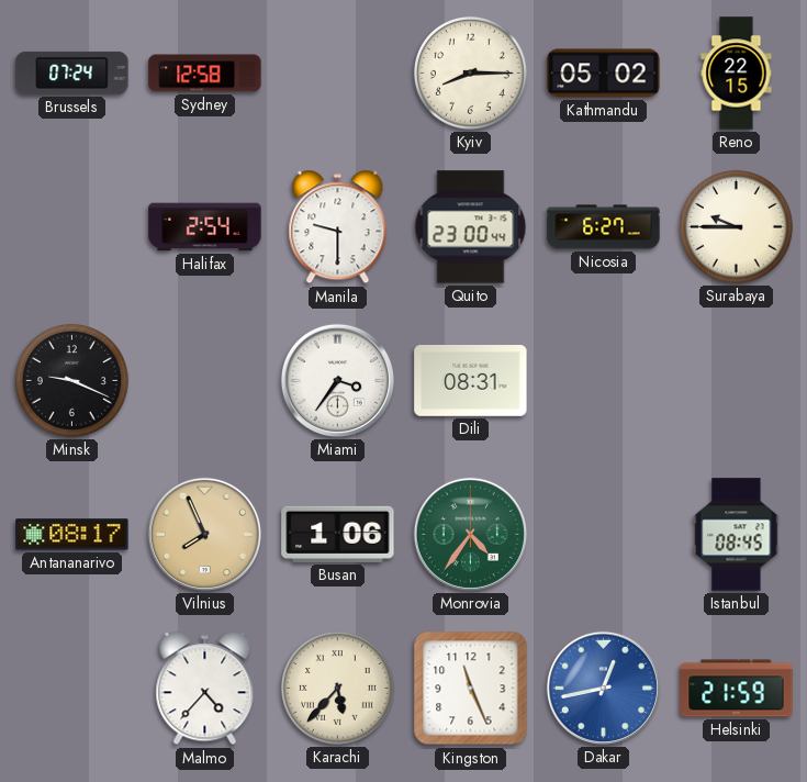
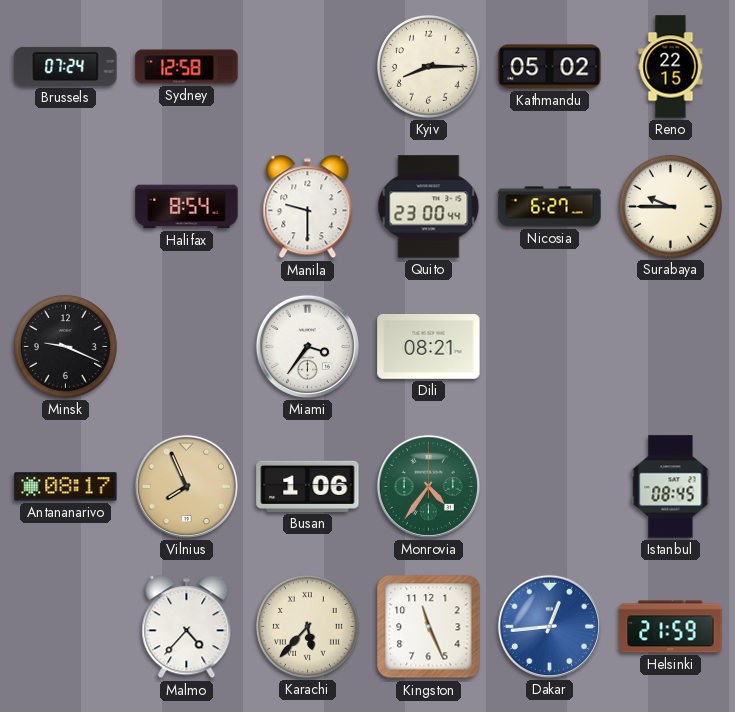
Halifax: 2:54 -> 8:54
Dili: 08:31 -> 08:21
Dakar: 12:43 -> 12:44
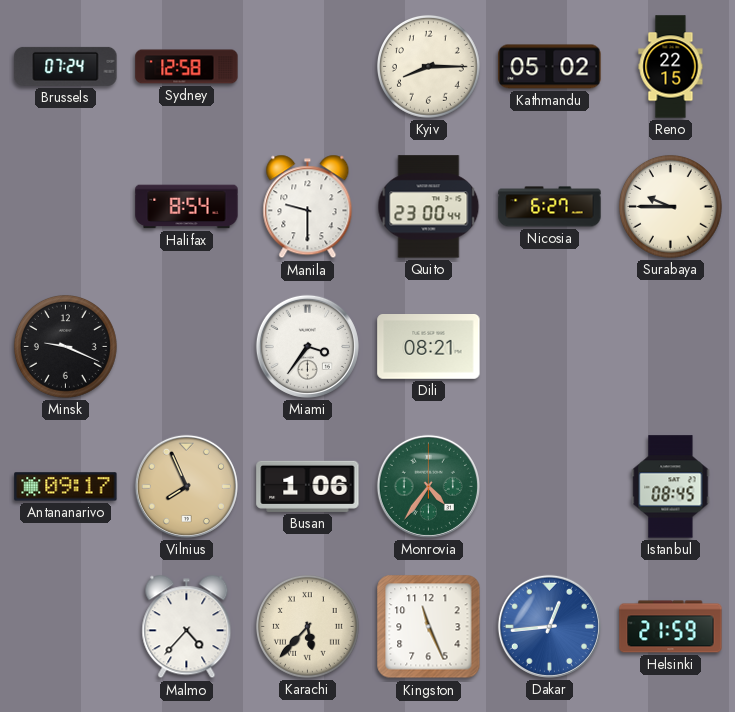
Antananarivo: 08:17 -> 09:17
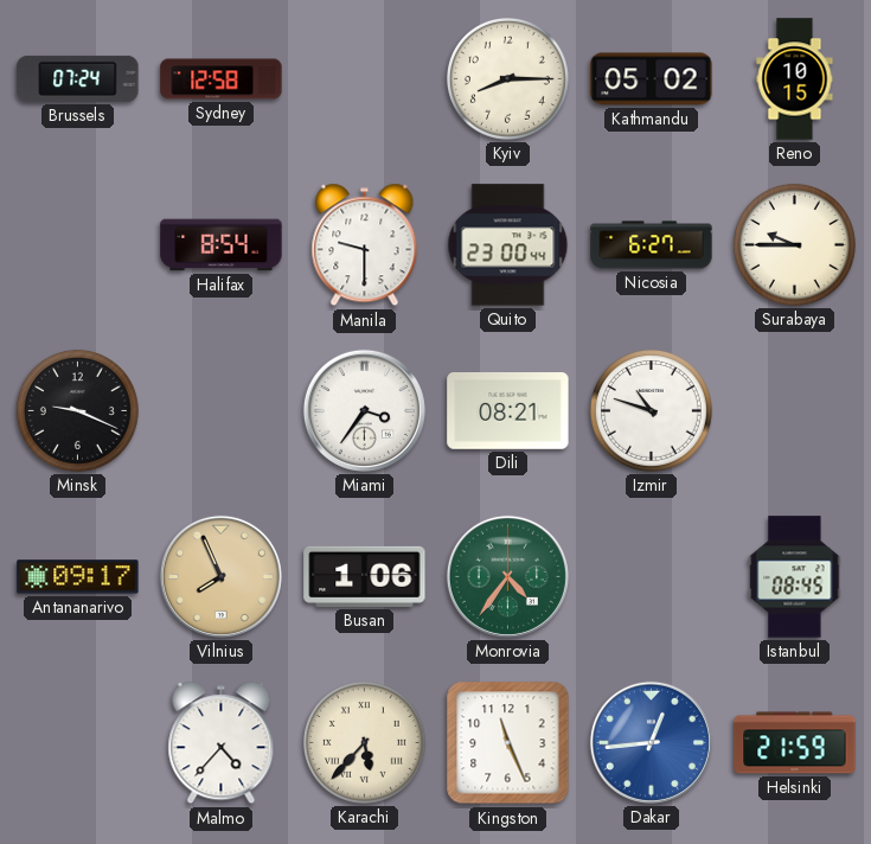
Reno: 22:15 -> 10:15
Izmir: none -> 10:48
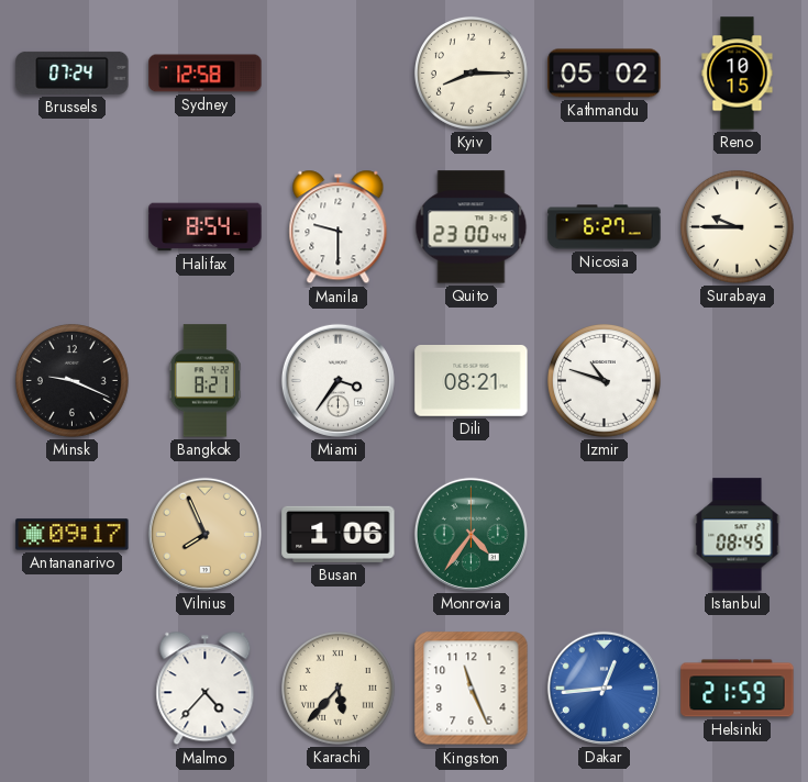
Bangkok: none -> 8:21
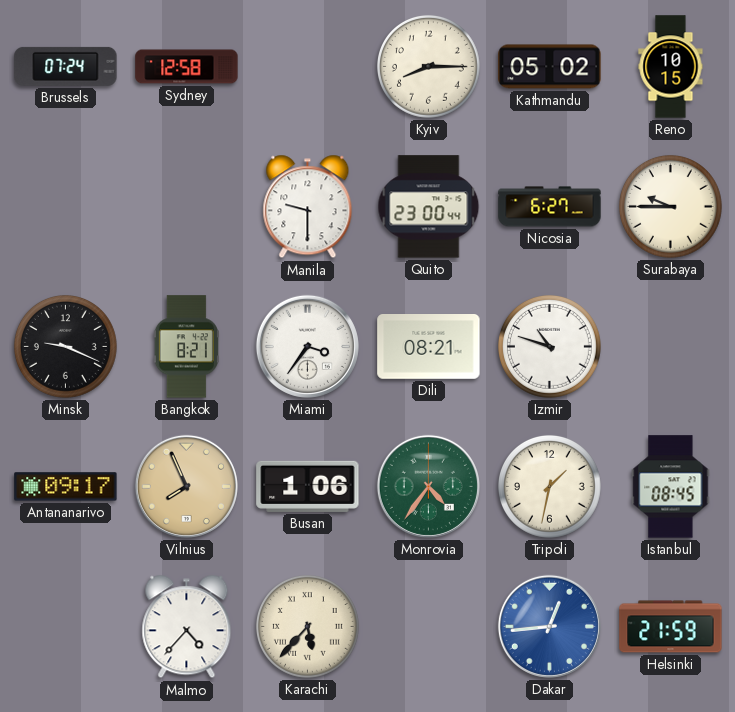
Halifax: 8:54 -> none
Tripoli: none -> 1:32
Kingston: 11:26 -> none
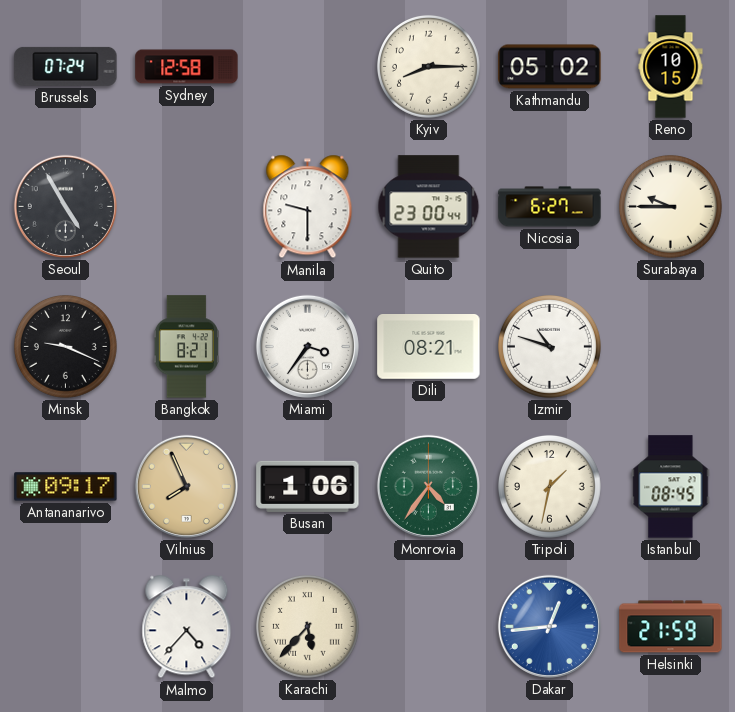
Seoul: none -> 4:55
